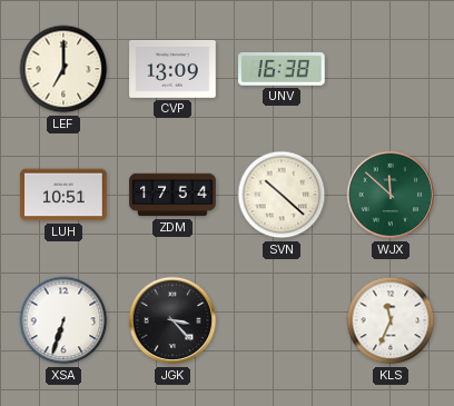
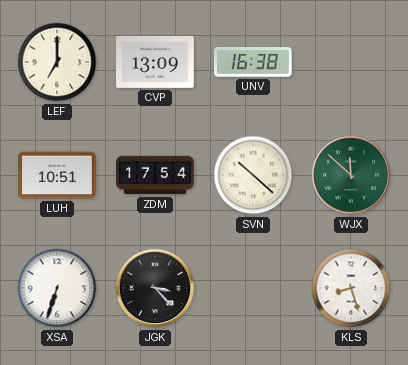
KLS: 11:34 -> 8:27
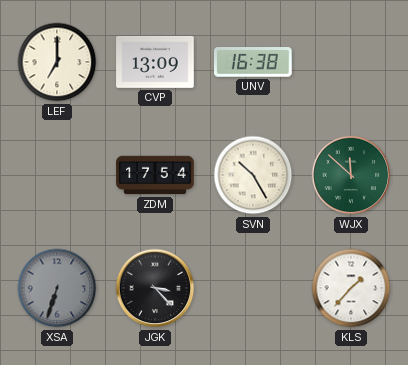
LUH: 10:51 -> none
SVN: 10:22 -> 10:25
XSA dial: white -> grey
KLS: 8:27 -> 1:37
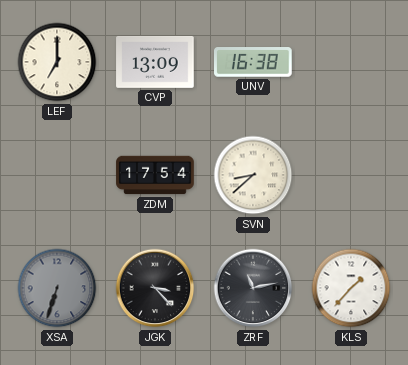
SVN: 10:25 -> 8:38
WJX: 11:52 -> none
ZRF: none -> 11:13
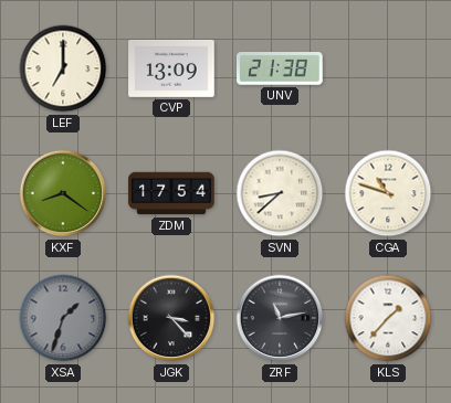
UNV: 16:38 -> 21:38
KXF: none -> 8:21
CGA: none -> 10:48
XSA: 6:33 -> 1:33
